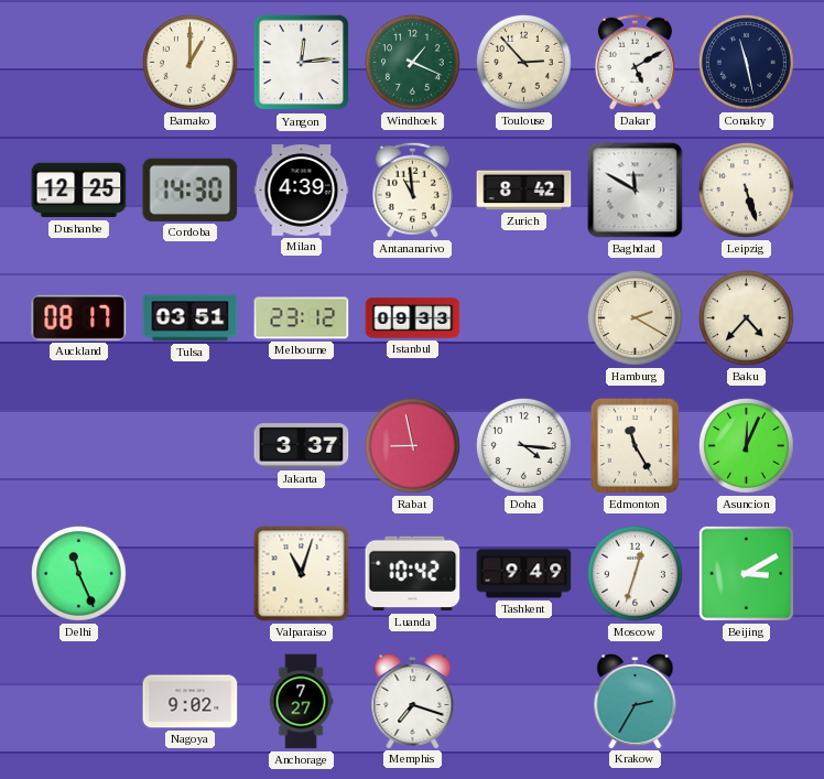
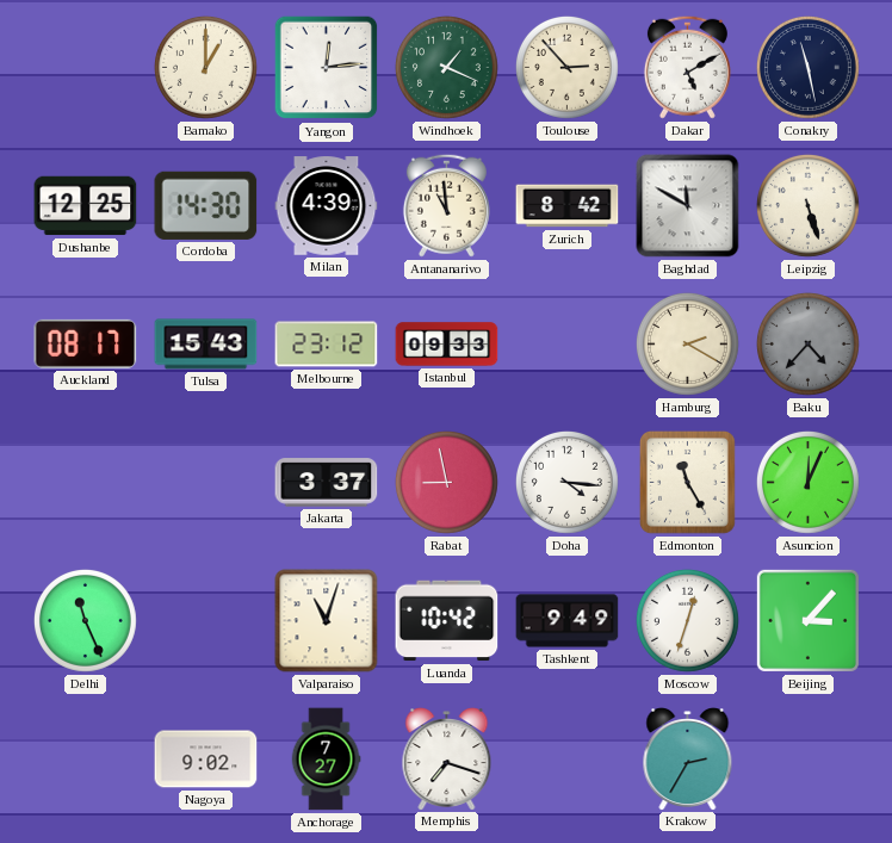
Tulsa: 03:51 -> 15:43
Baku dial: cream -> grey
Beijing: 3:10 -> 3:07
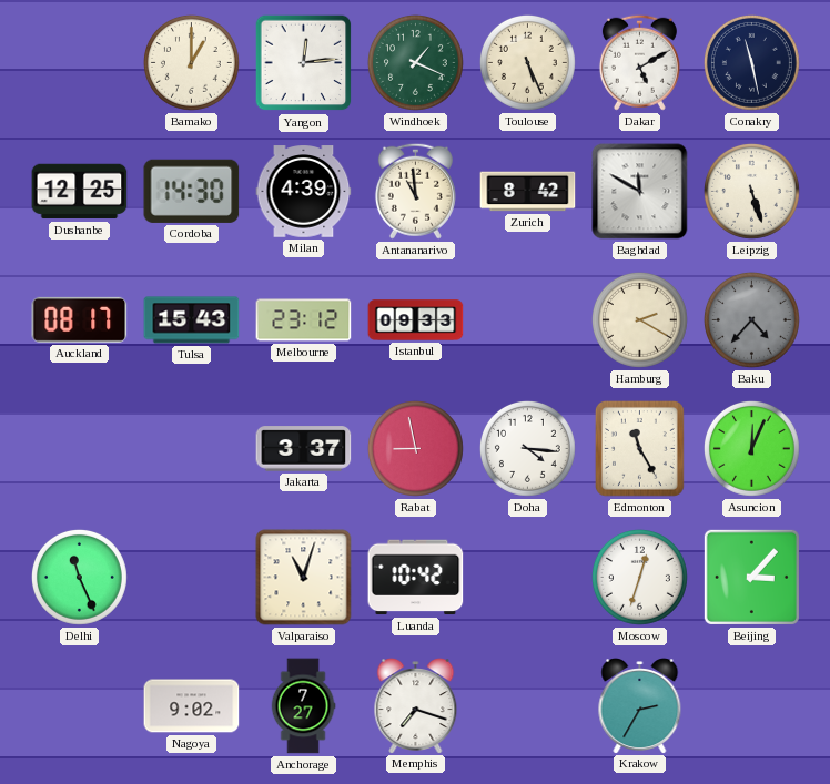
Toulouse: 2:53 -> 5:26
Tashkent: 9:49 -> none
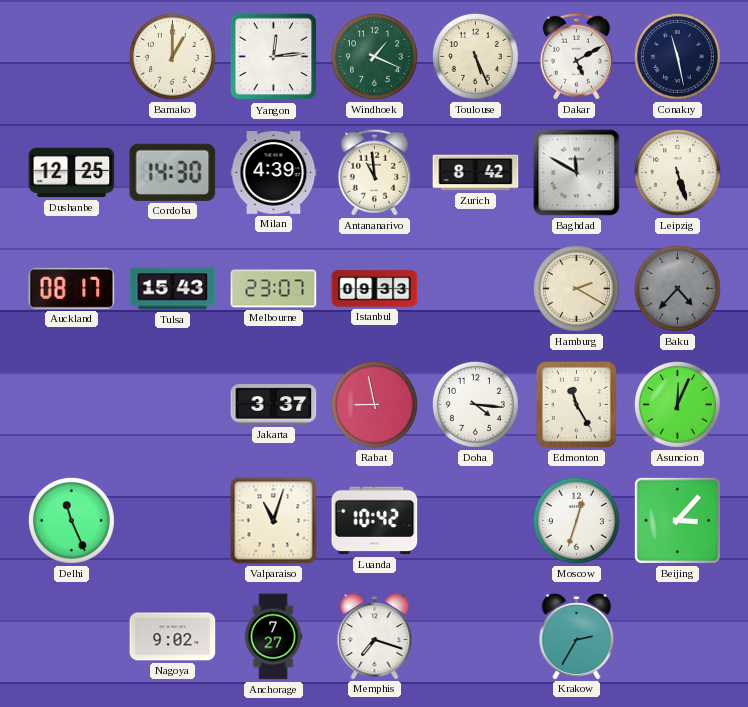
Melbourne: 23:12 -> 23:07
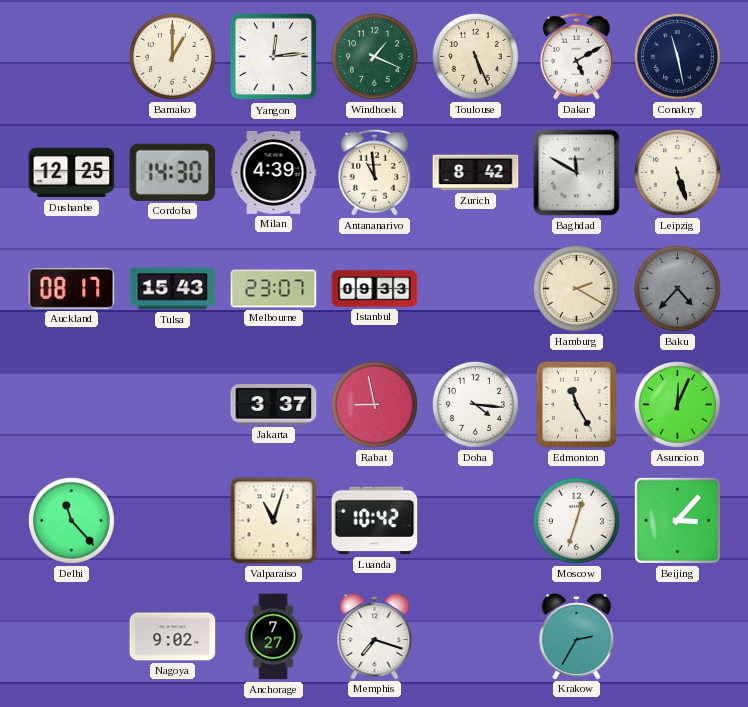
Delhi: 11:26 -> 11:23
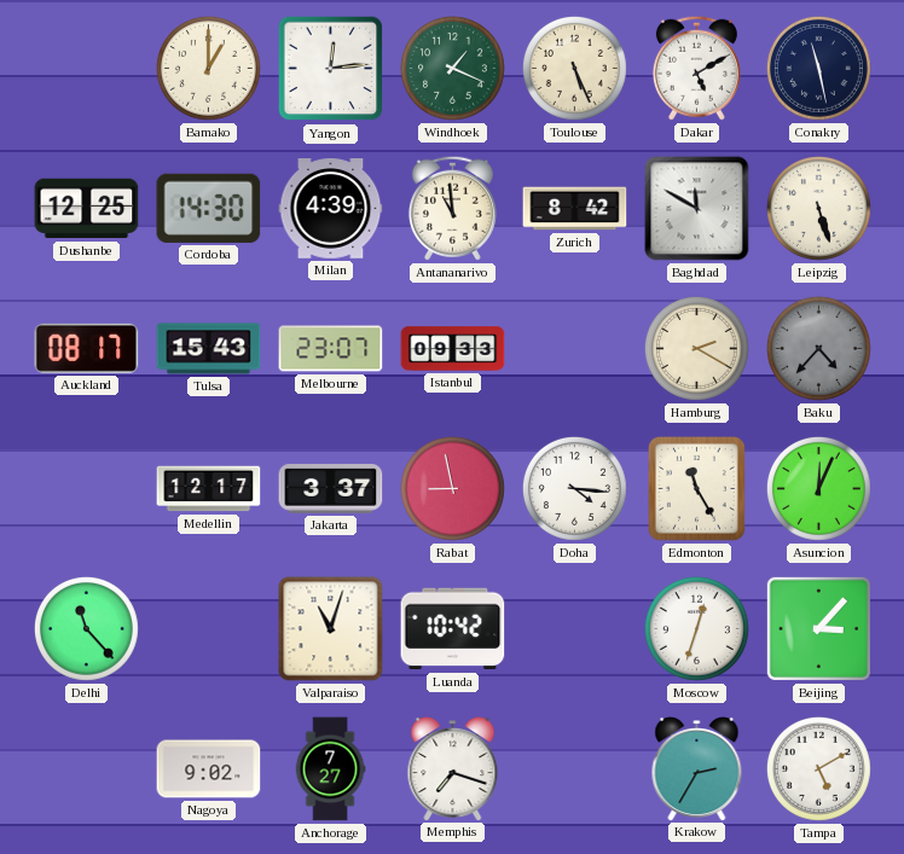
Medellin: none -> 12:17
Tampa: none -> 5:10
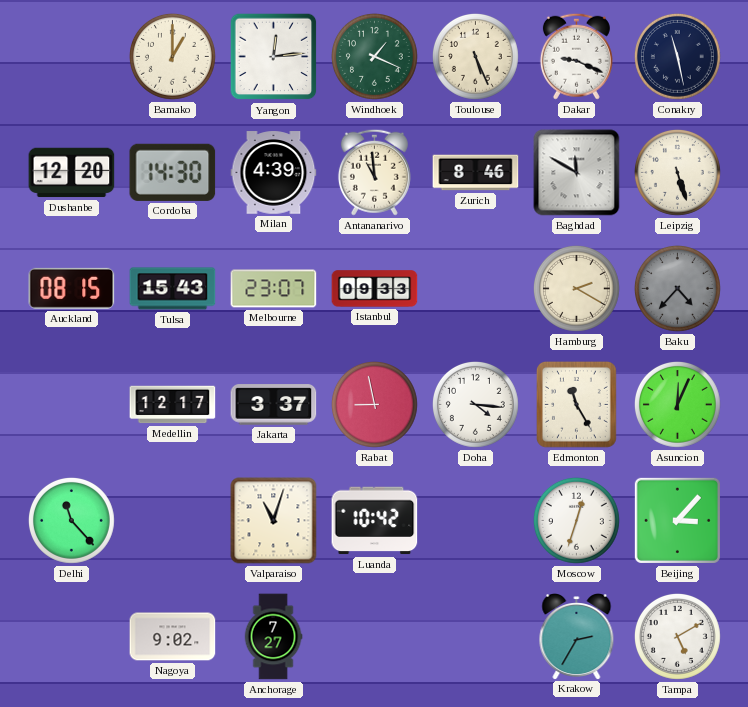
Dakar: 5:10 -> 9:19
Dushanbe: 12:25 -> 12:20
Zurich: 8:42 -> 8:46
Auckland: 08:17 -> 08:15
Memphis: 7:18 -> none
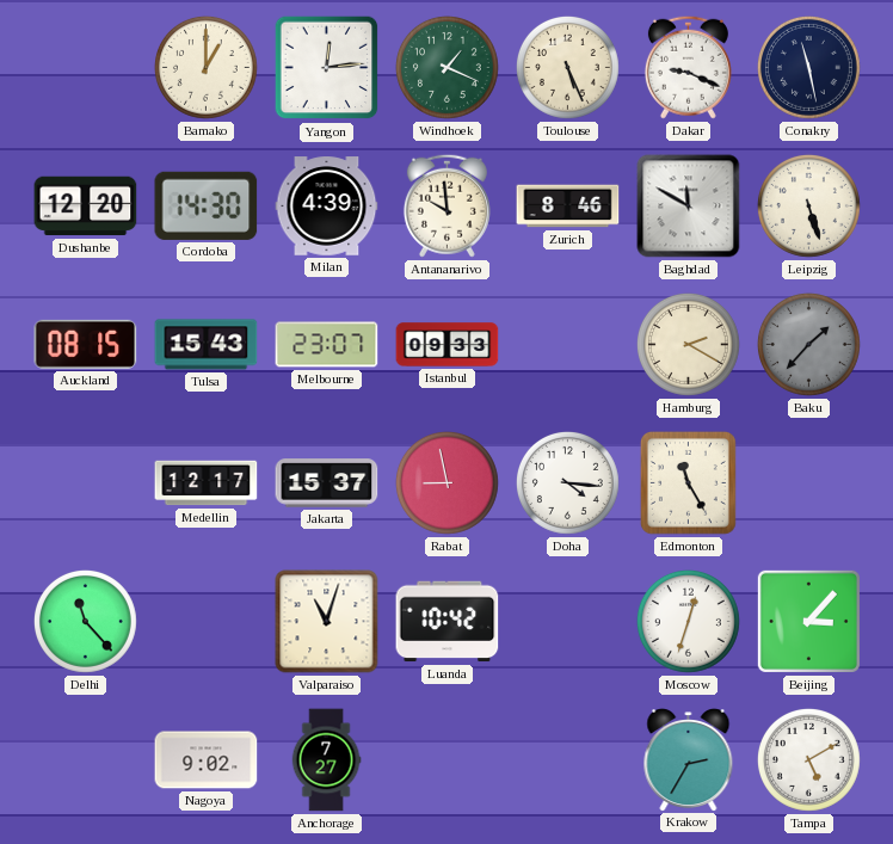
Antananarivo: 10:59 -> 9:59
Baku: 4:37 -> 1:37
Jakarta: 3:37 -> 15:37
Asuncion: 12:04 -> none
